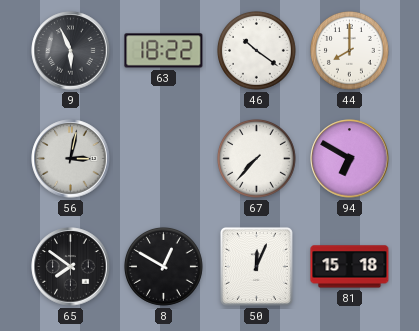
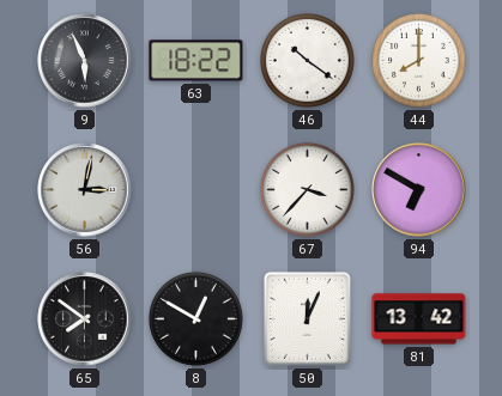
67: 7:37 -> 3:37
81: 15:18 -> 13:42
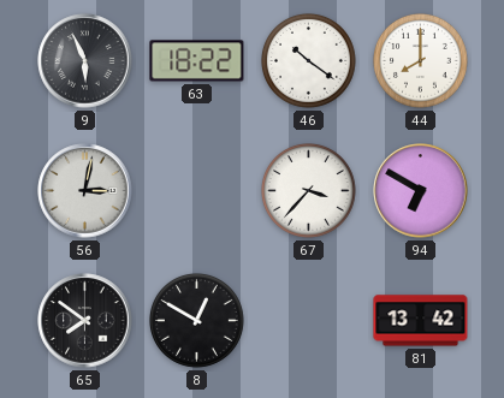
50: 12:04 -> none
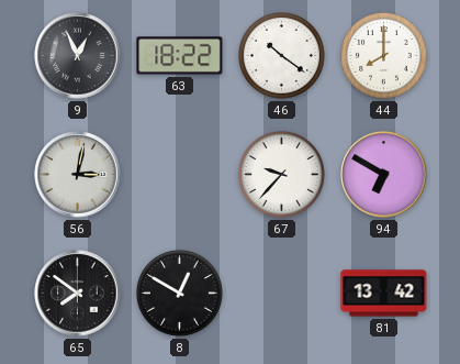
9: 5:56 -> 12:56
67: 3:37 -> 9:37
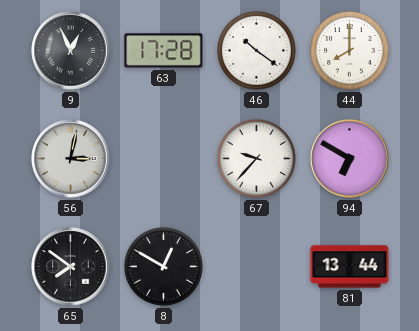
63: 18:22 -> 17:28
81: 13:42 -> 13:44
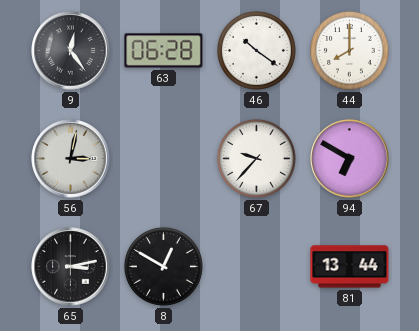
9: 12:56 -> 12:24
63: 17:28 -> 06:28
65: 7:51 -> 3:13
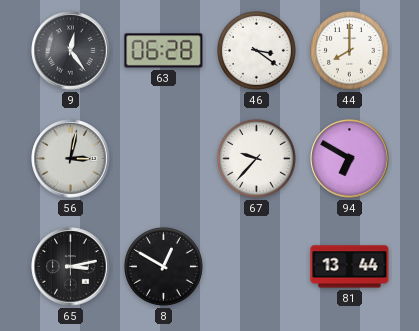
46: 10:21 -> 3:21
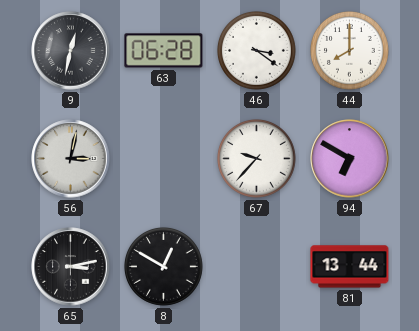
9: 12:24 -> 12:32
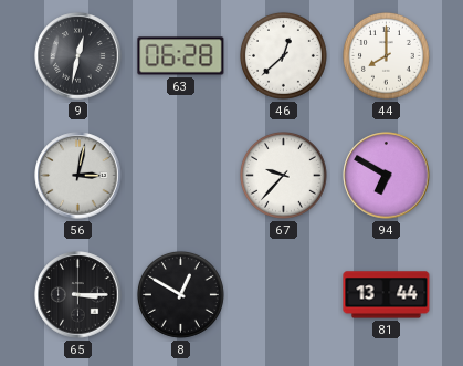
46: 3:21 -> 12:38
65: 3:13 -> 3:15
